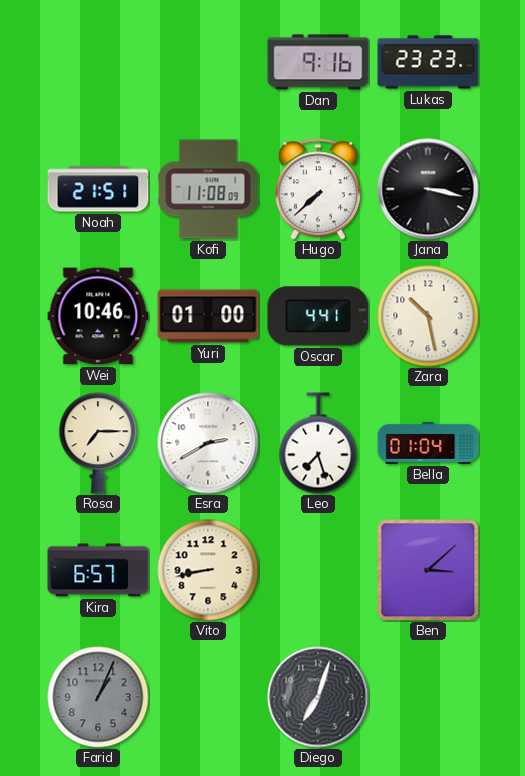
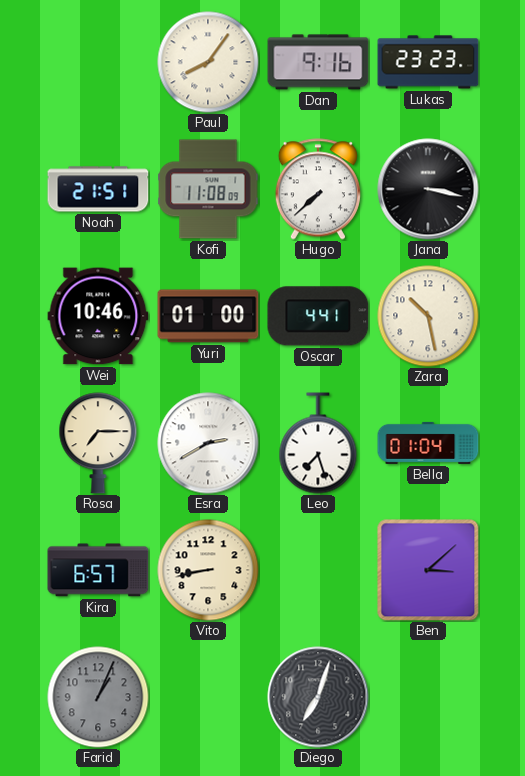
Paul: none -> 8:06
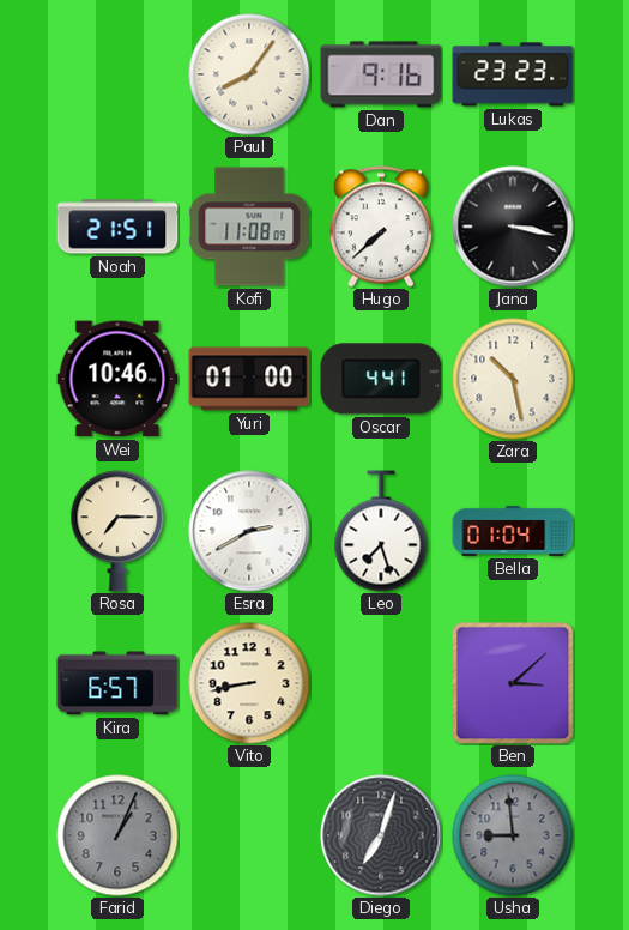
Usha: none -> 8:59
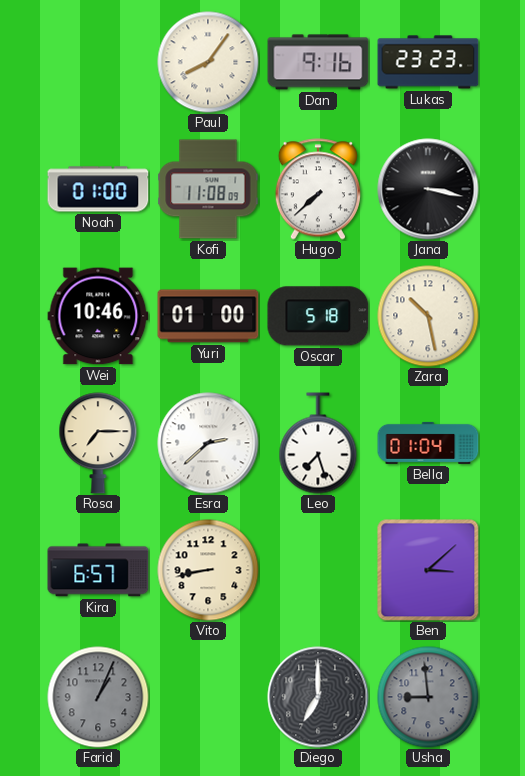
Noah: 21:51 -> 01:00
Oscar: 4:41 -> 5:18
Esra: 2:40 -> 2:38
Diego: 7:03 -> 7:00
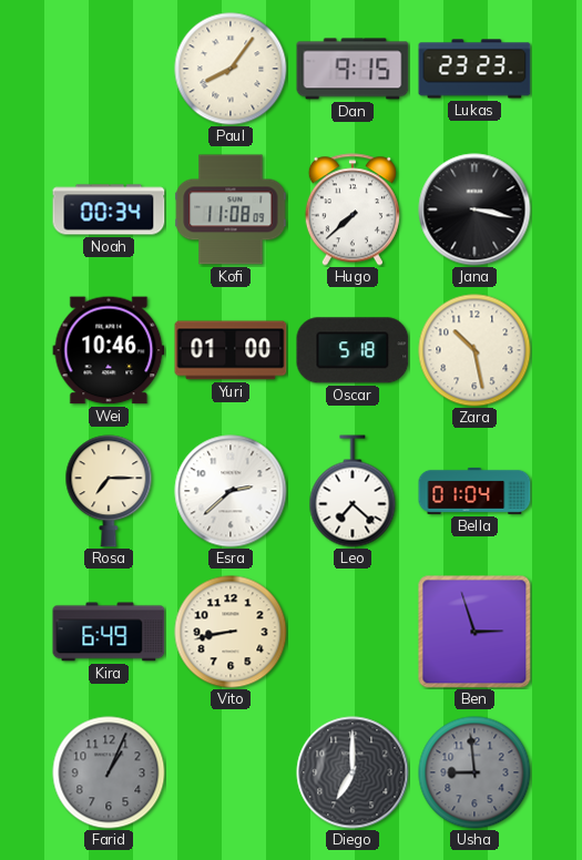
Dan: 9:16 -> 9:15
Noah: 01:00 -> 00:34
Leo: 7:27 -> 7:22
Kira: 6:57 -> 6:49
Ben: 3:08 -> 2:57
